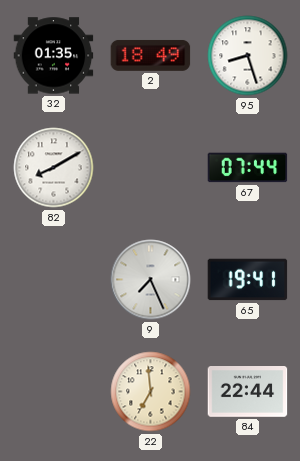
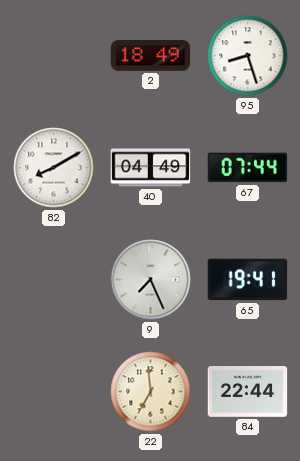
32: 01:35 -> none
40: none -> 04:49
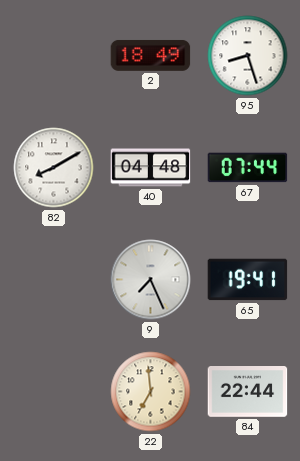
40: 04:49 -> 04:48
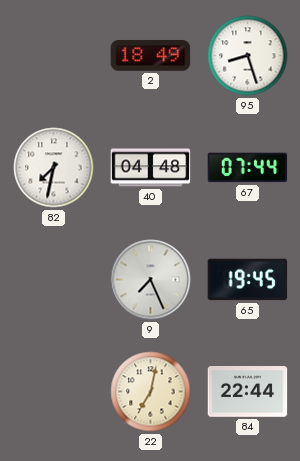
82: 8:10 -> 7:32
65: 19:41 -> 19:45
22: 6:59 -> 7:02
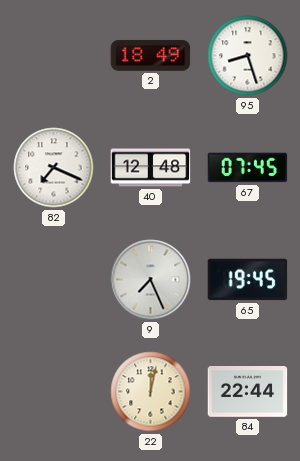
82: 7:32 -> 7:19
40: 04:48 -> 12:48
67: 07:44 -> 07:45
22: 7:02 -> 12:02
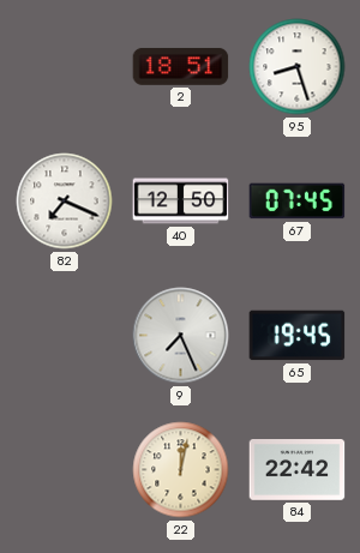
2: 18:49 -> 18:51
40: 12:48 -> 12:50
84: 22:44 -> 22:42
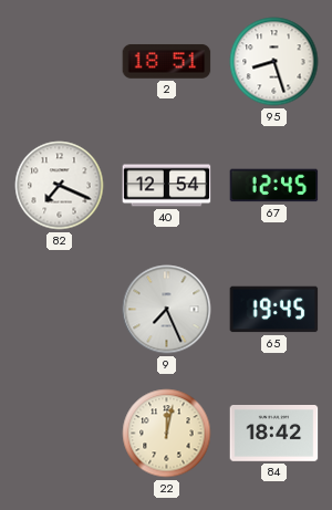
40: 12:50 -> 12:54
67: 07:45 -> 12:45
84: 22:42 -> 18:42
